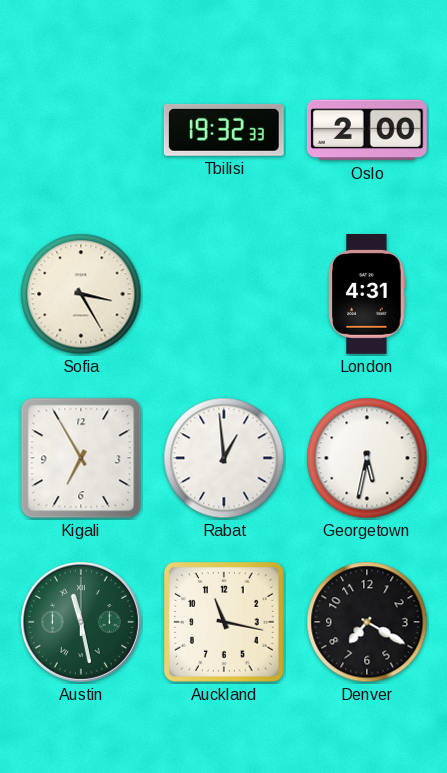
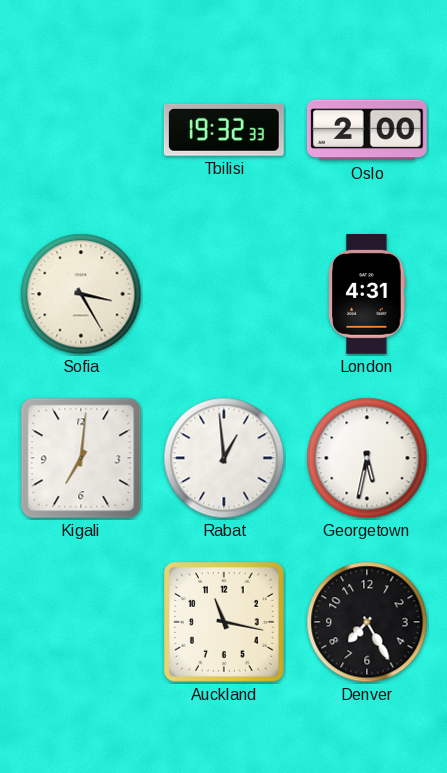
Kigali: 6:55 -> 7:01
Austin: 11:28 -> none
Denver: 7:20 -> 7:25
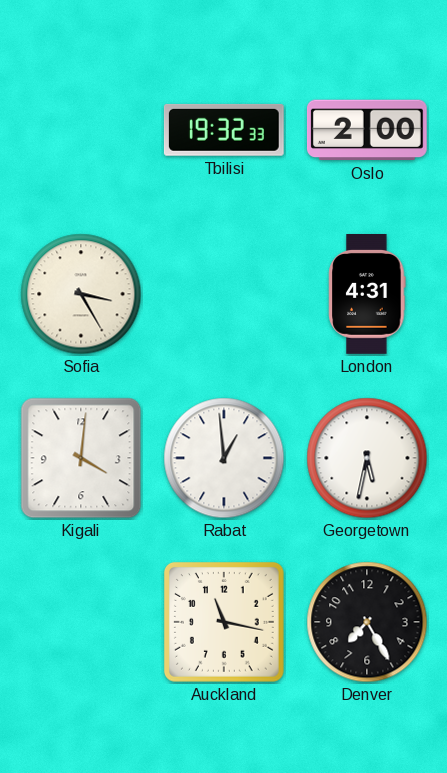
Kigali: 7:01 -> 4:01
